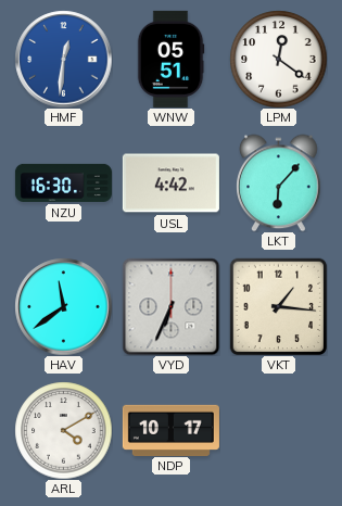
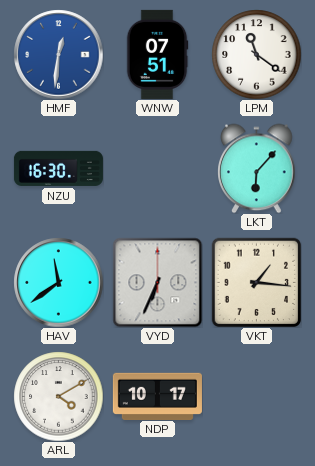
WNW: 05:51 -> 07:51
LPM: 12:21 -> 11:21
USL: 4:42 -> none
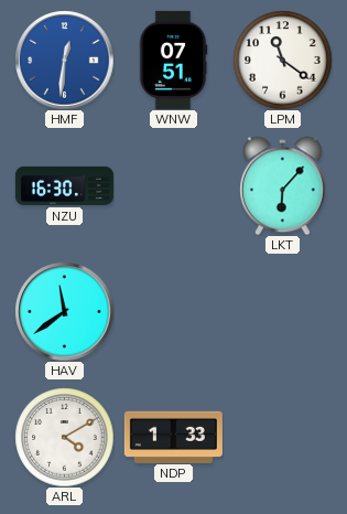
VYD: 6:34 -> none
VKT: 1:16 -> none
NDP: 10:17 -> 1:33
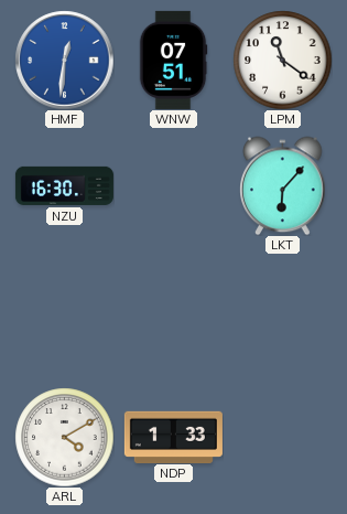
HAV: 11:39 -> none
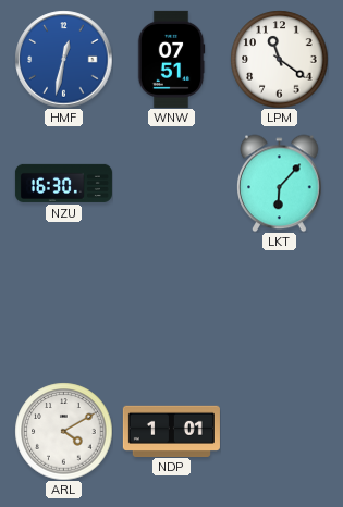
HMF: 12:31 -> 12:32
NDP: 1:33 -> 1:01
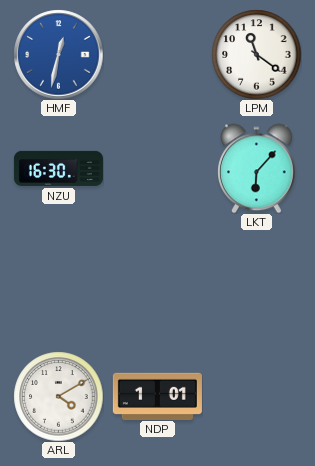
WNW: 07:51 -> none
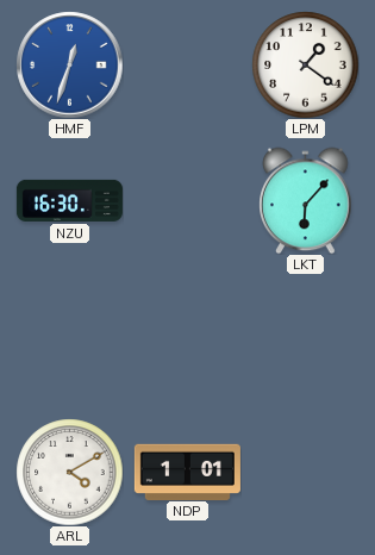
HMF: 12:32 -> 12:33
LPM: 11:21 -> 1:21
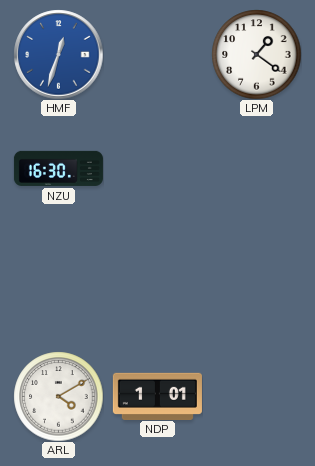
LKT: 6:07 -> none
